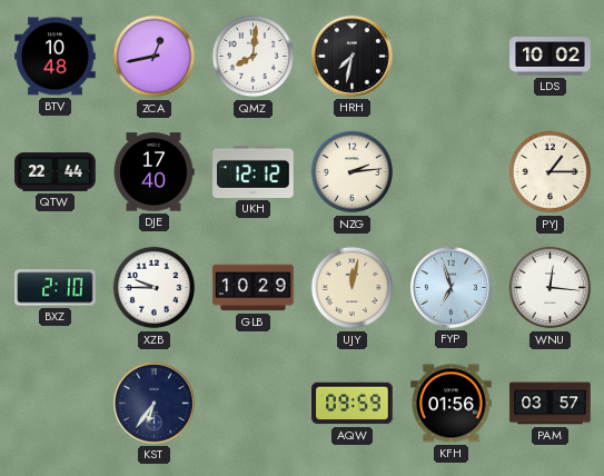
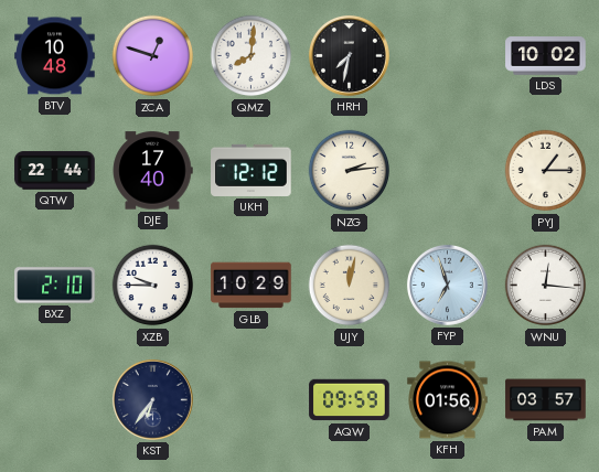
ZCA: 12:43 -> 12:48
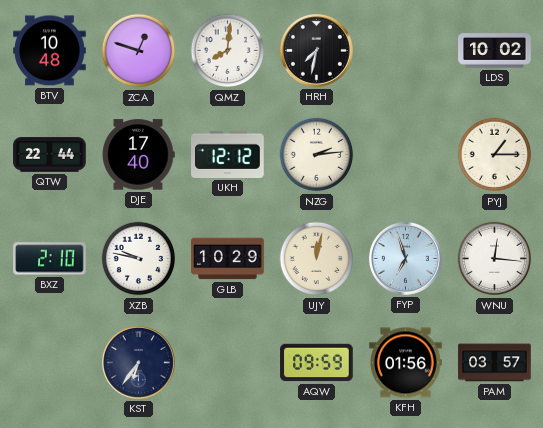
XZB: 9:45 -> 9:47
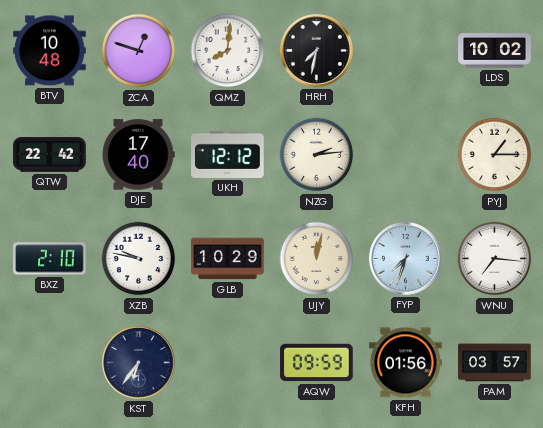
QTW: 22:44 -> 22:42
FYP: 6:57 -> 7:33
WNU: 12:16 -> 7:16
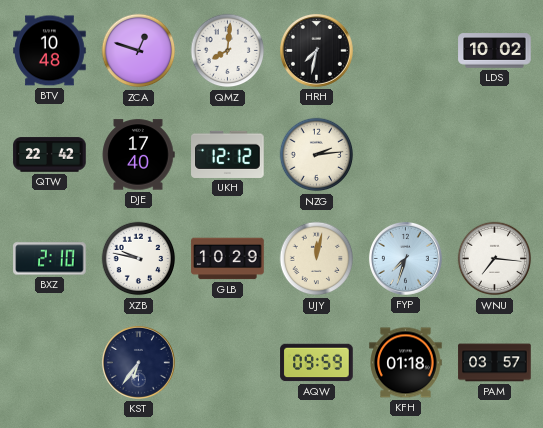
PYJ: 1:15 -> none
KFH: 01:56 -> 01:18
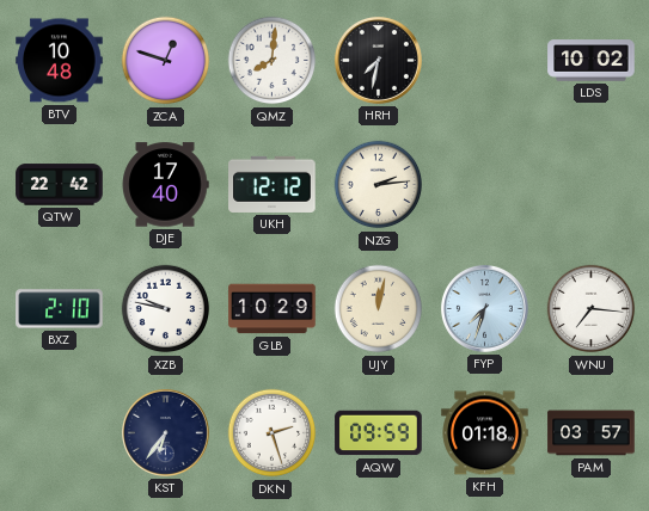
DKN: none -> 2:27
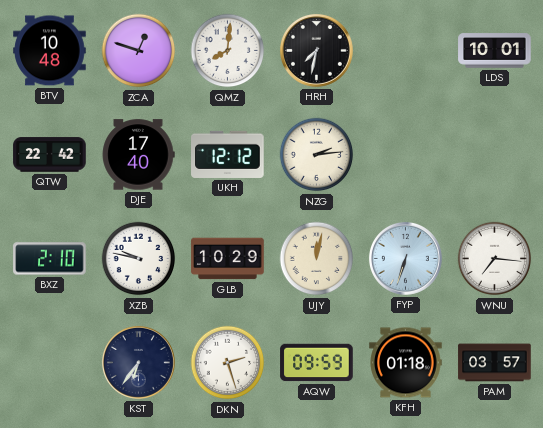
LDS: 10:02 -> 10:01
FYP: 7:33 -> 6:33
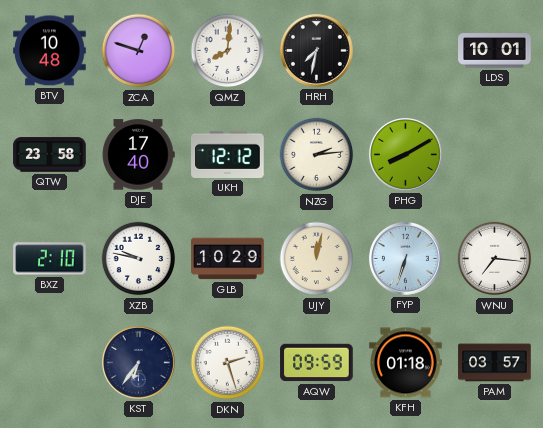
QTW: 22:42 -> 23:58
PHG: none -> 8:10
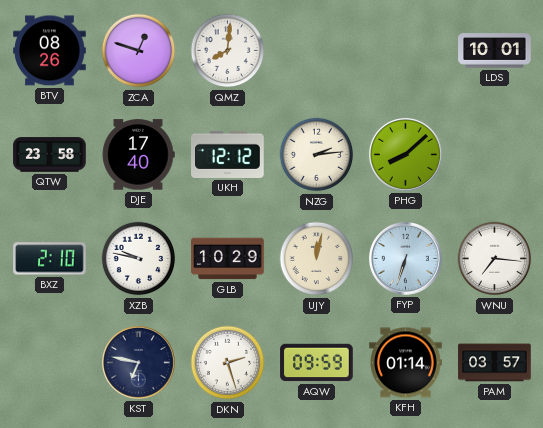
BTV: 10:48 -> 08:26
HRH: 7:32 -> none
PHG: 8:10 -> 8:08
KST: 6:36 -> 6:47
KFH: 01:18 -> 01:14
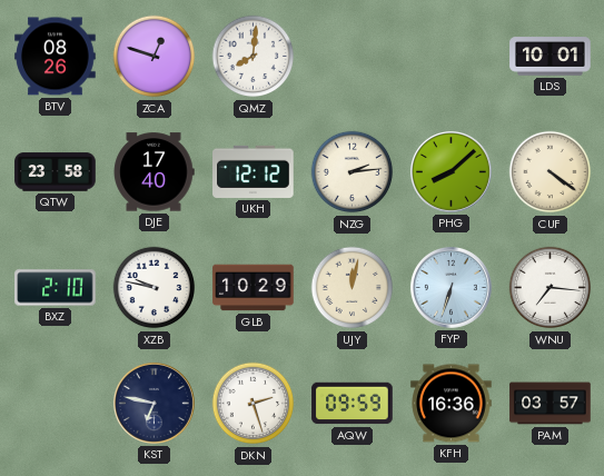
CUF: none -> 4:21
KFH: 01:14 -> 16:36
